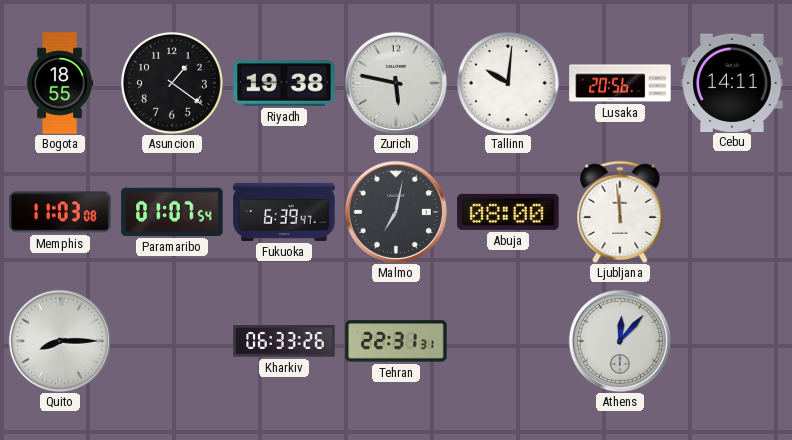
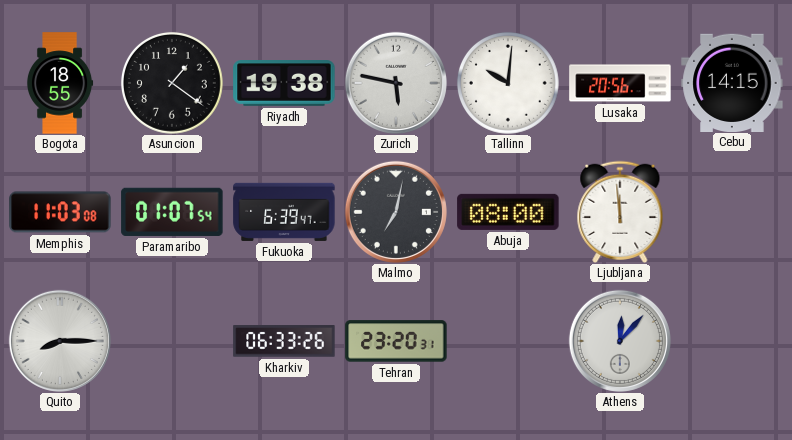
Cebu: 14:11 -> 14:15
Tehran: 22:31 -> 23:20
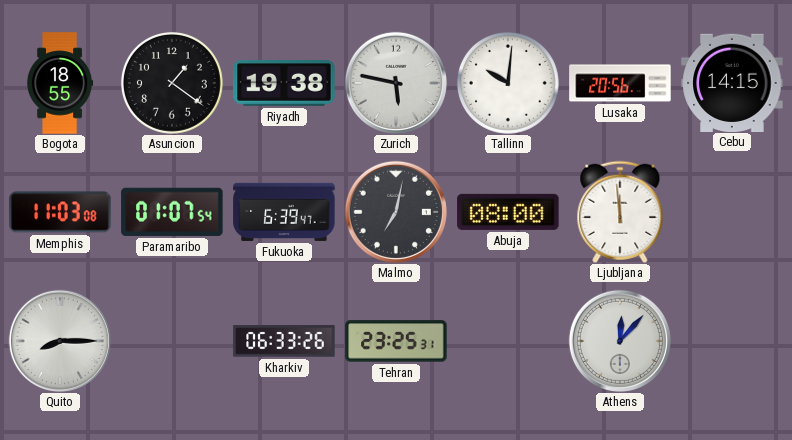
Tehran: 23:20 -> 23:25
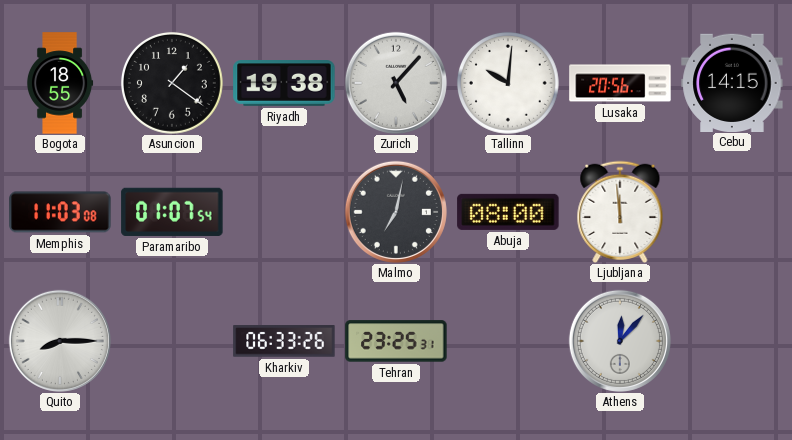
Zurich: 5:47 -> 5:07
Fukuoka: 6:39 -> none
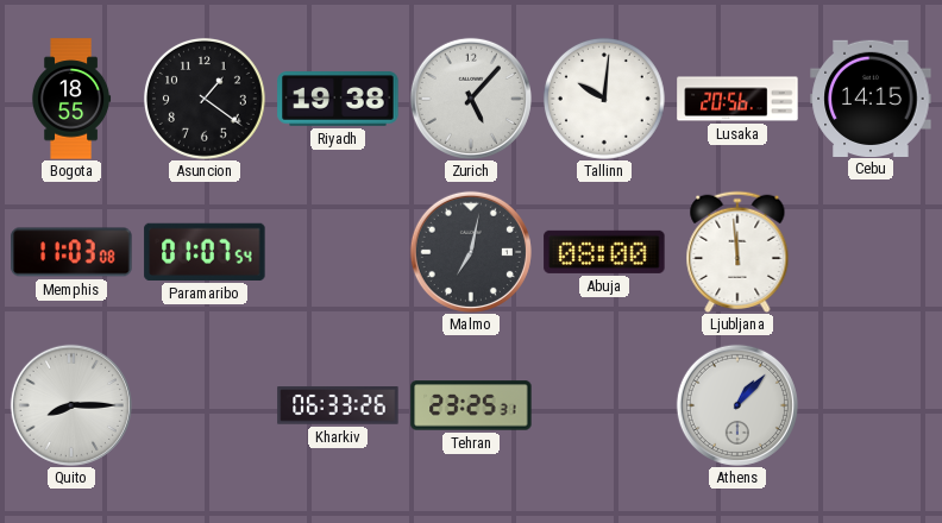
Athens: 12:07 -> 1:07
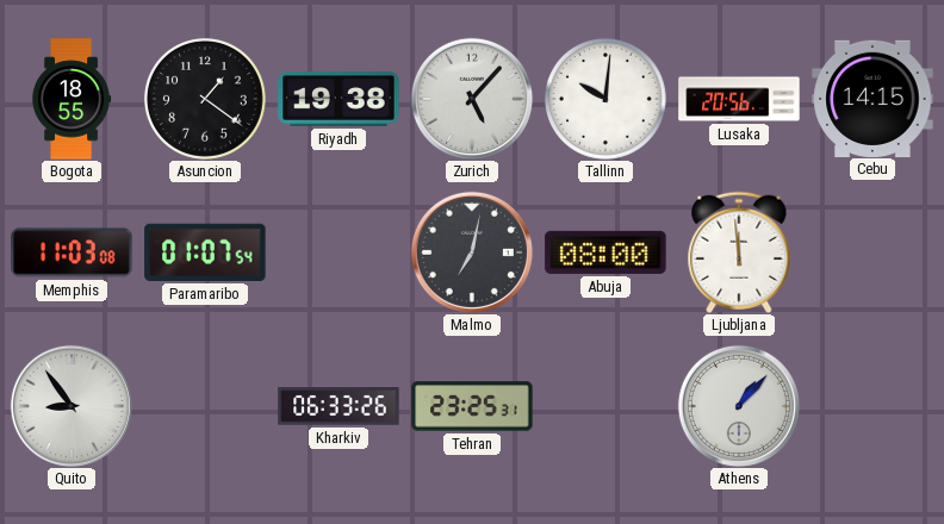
Quito: 8:15 -> 8:54
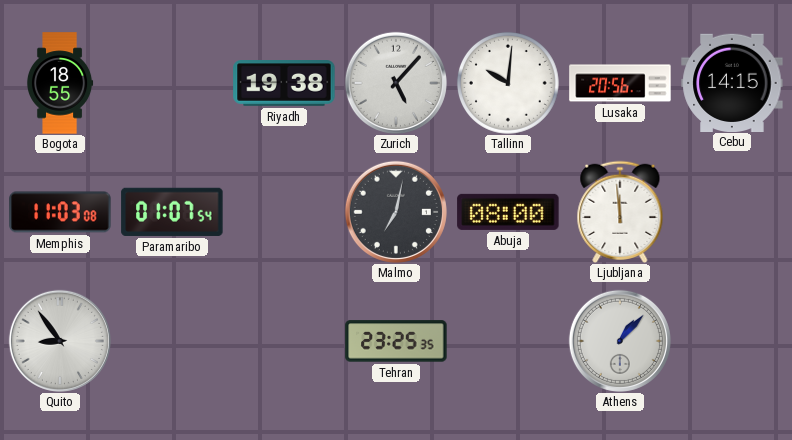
Asuncion: 1:21 -> none
Kharkiv: 06:33 -> none
Tehran: 23:25:31 -> 23:25:35
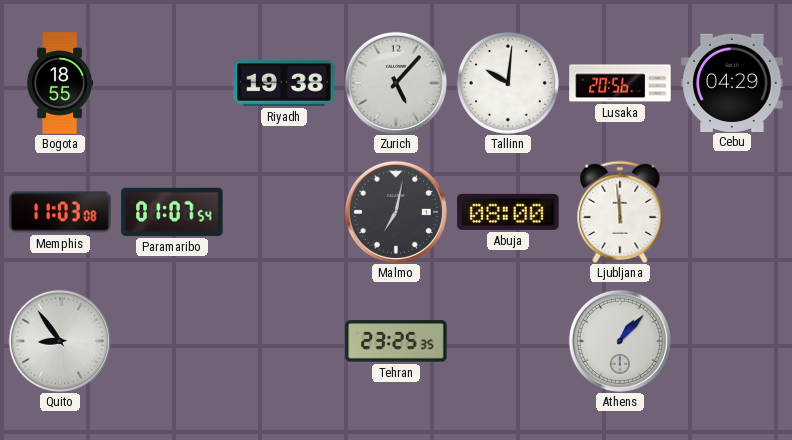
Cebu: 14:15 -> 04:29
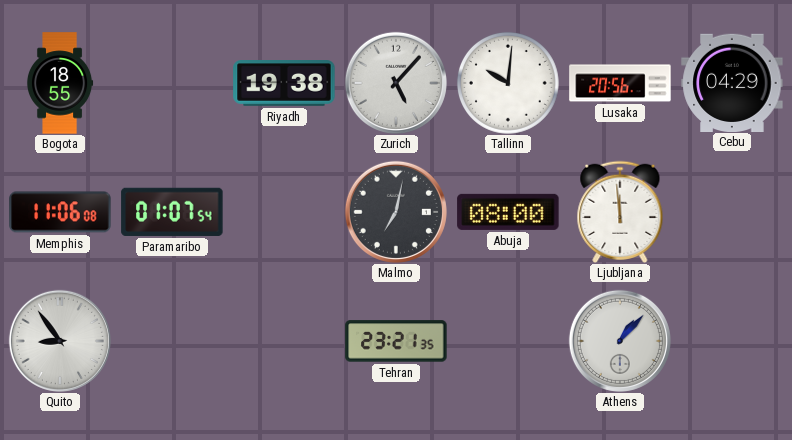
Memphis: 11:03 -> 11:06
Tehran: 23:25 -> 23:21
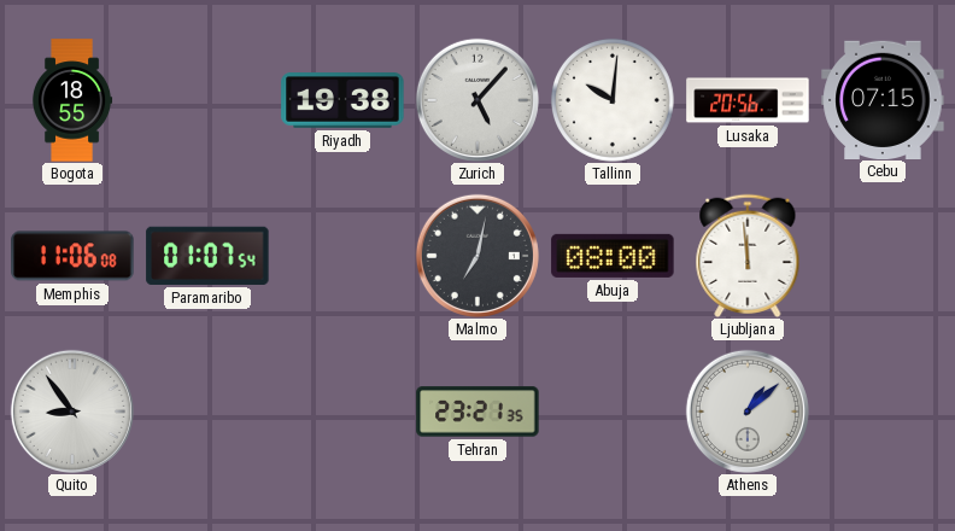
Cebu: 04:29 -> 07:15
Athens: 1:07 -> 1:08
